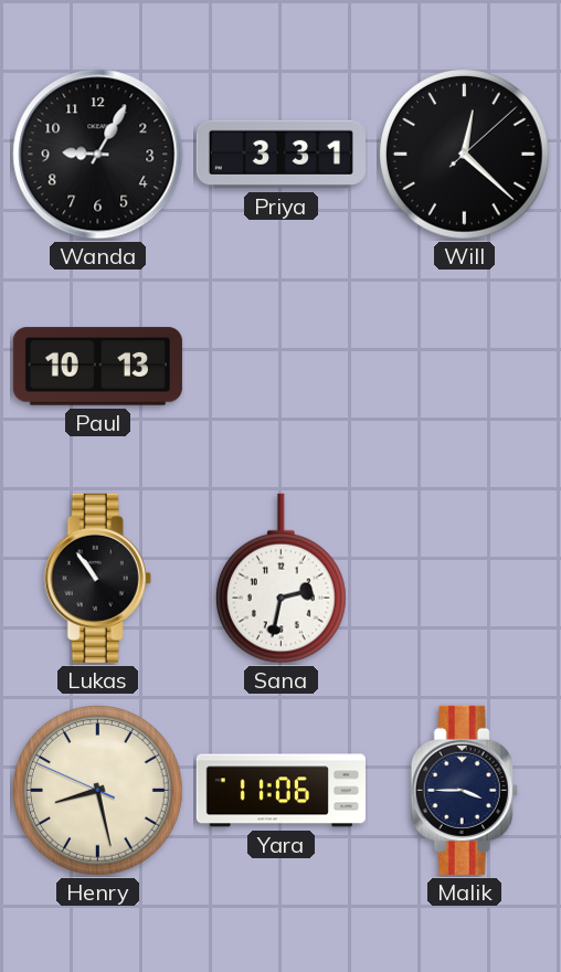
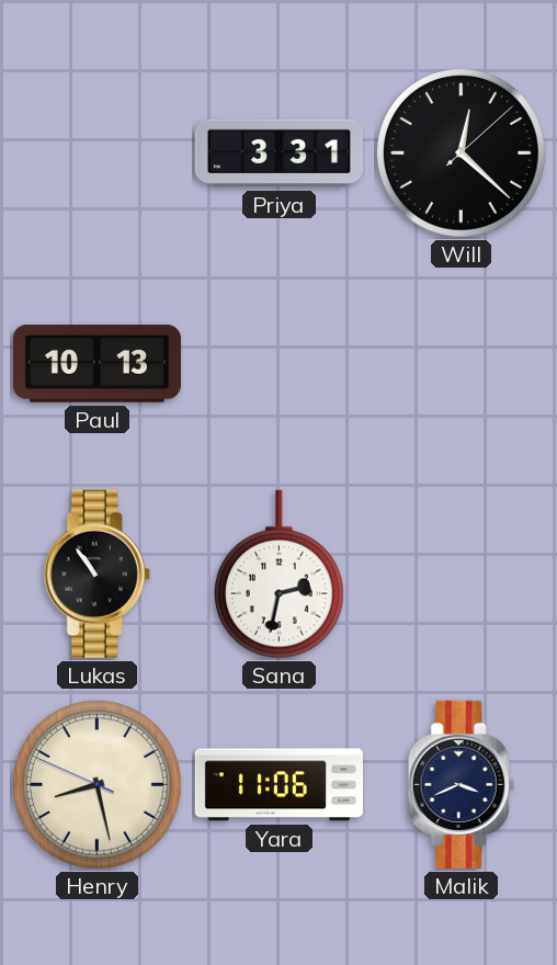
Wanda: 9:05 -> none
Malik: 3:45 -> 3:41
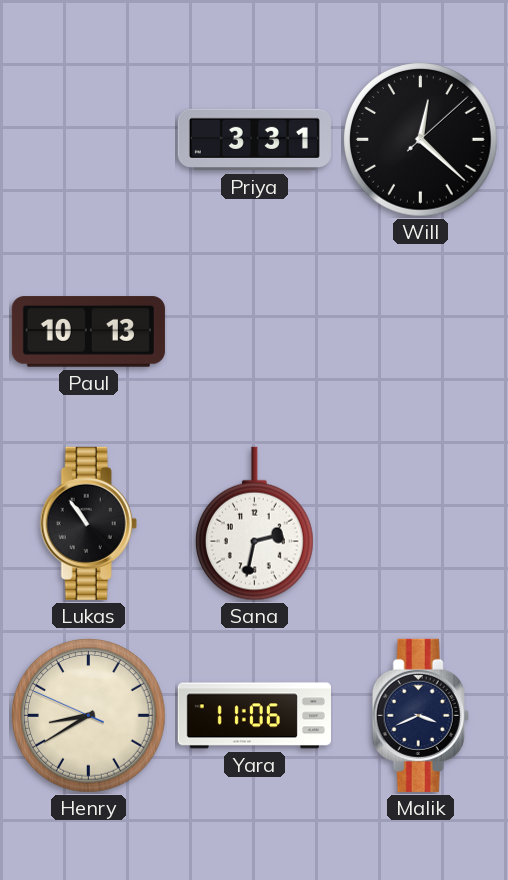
Henry: 8:27 -> 8:39
